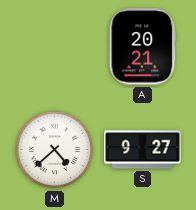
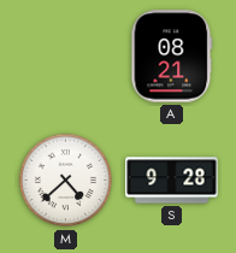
A: 20:21 -> 08:21
S: 9:27 -> 9:28
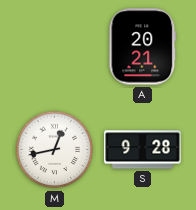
A: 08:21 -> 20:21
M: 4:38 -> 12:43
